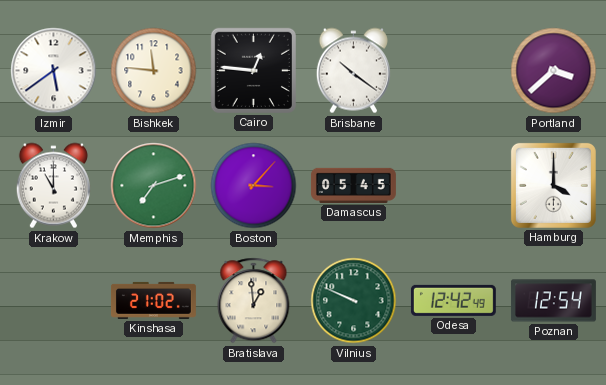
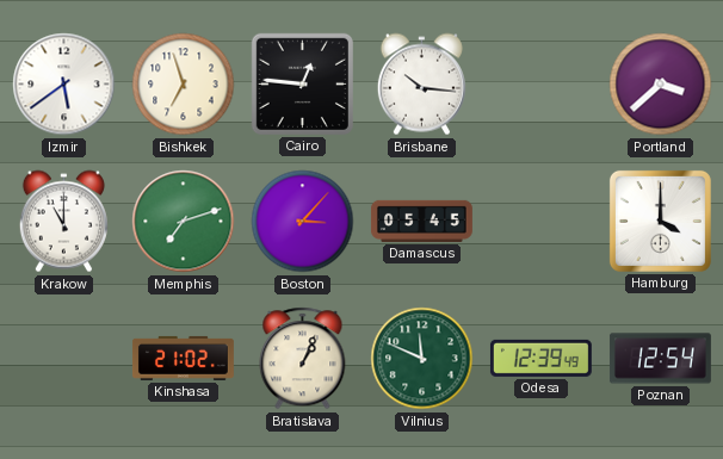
Bishkek: 11:46 -> 6:57
Brisbane: 10:21 -> 10:16
Bratislava: 12:59 -> 1:04
Vilnius: 9:49 -> 11:49
Odesa: 12:42 -> 12:39
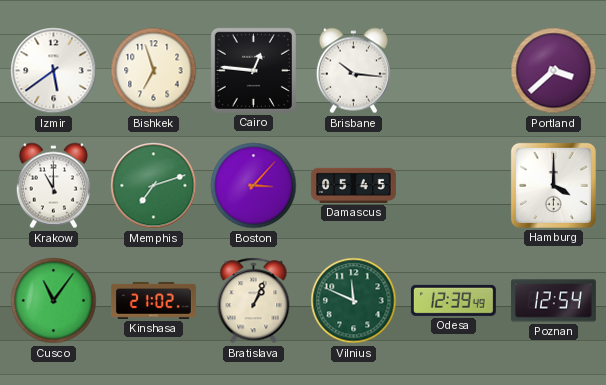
Cusco: none -> 11:06
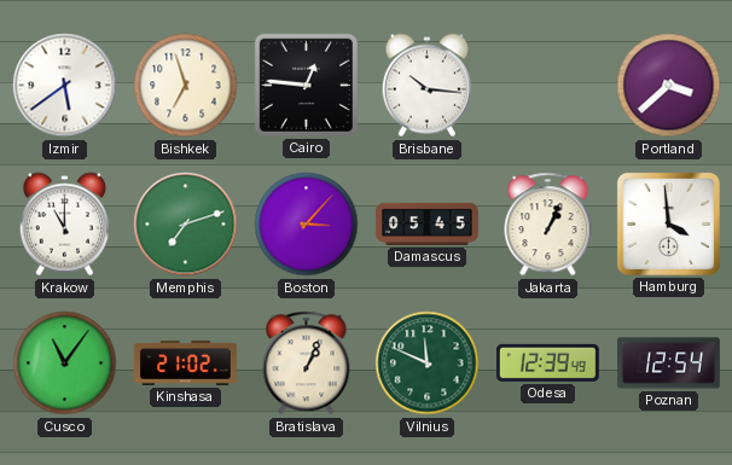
Jakarta: none -> 1:04
Hamburg: 4:00 -> 3:59
